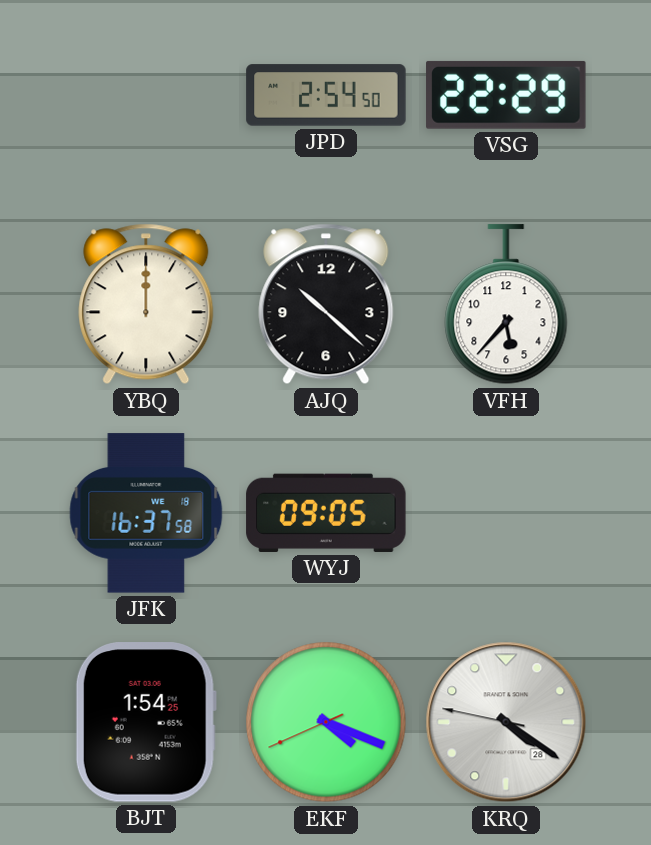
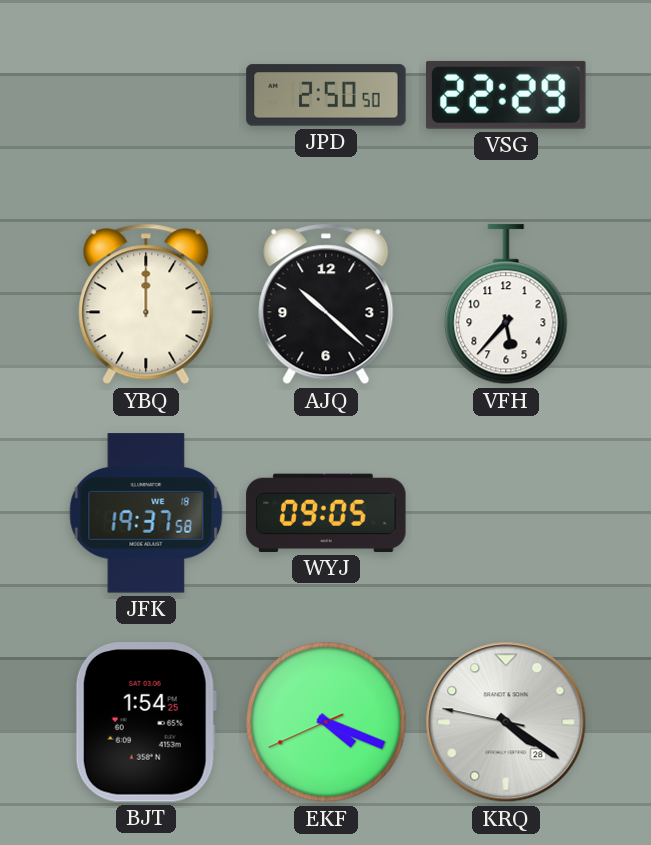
JPD: 2:54 -> 2:50
JFK: 16:37 -> 19:37
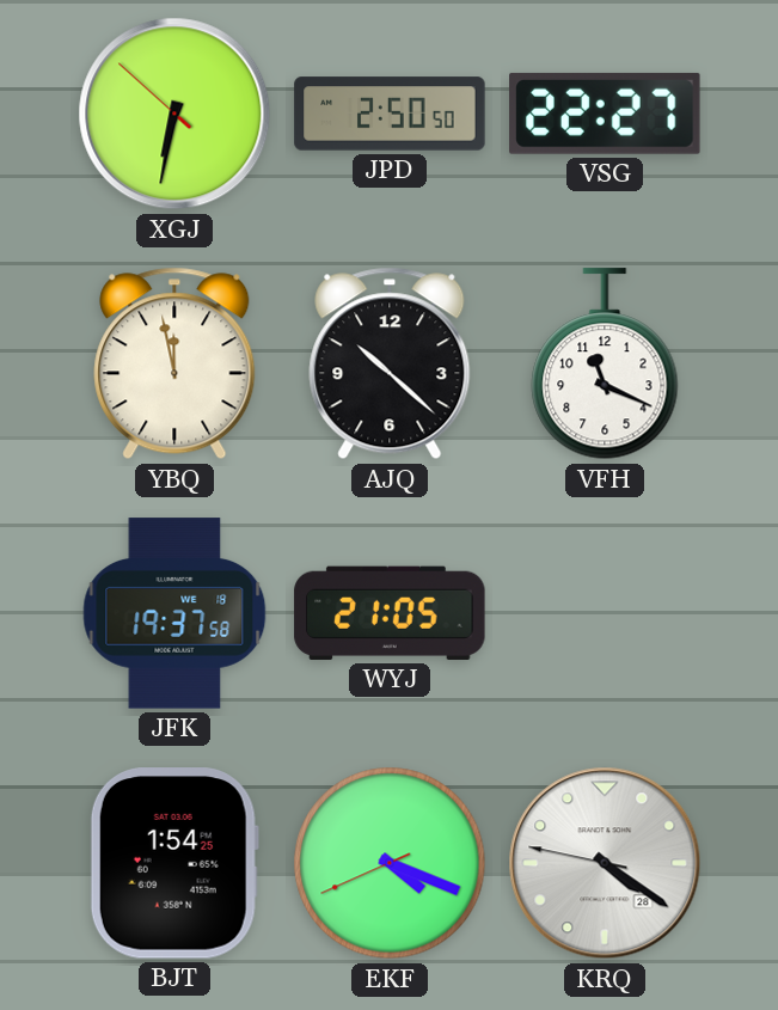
XGJ: none -> 6:31
VSG: 22:29 -> 22:27
YBQ: 12:00 -> 11:58
VFH: 5:37 -> 11:19
WYJ: 09:05 -> 21:05
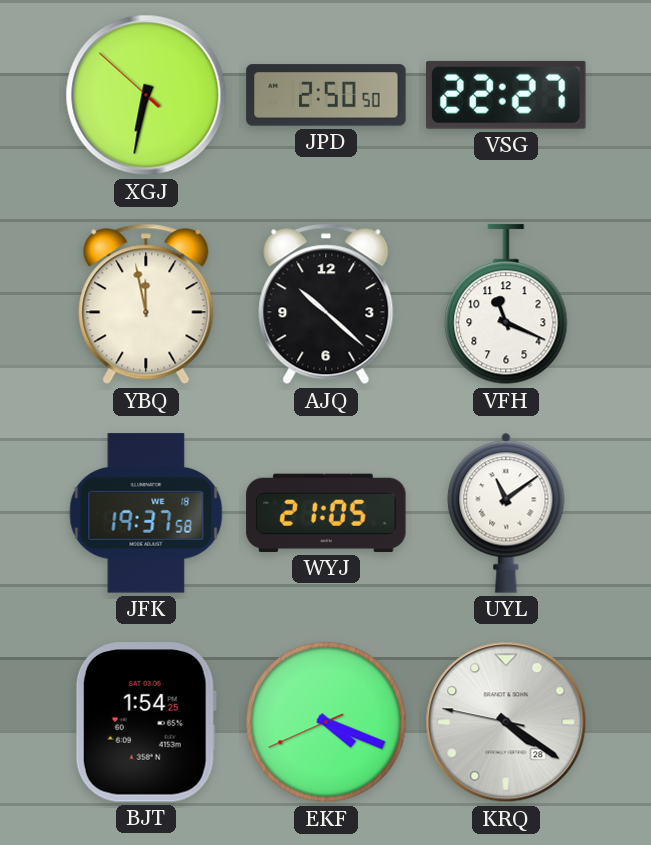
UYL: none -> 11:09
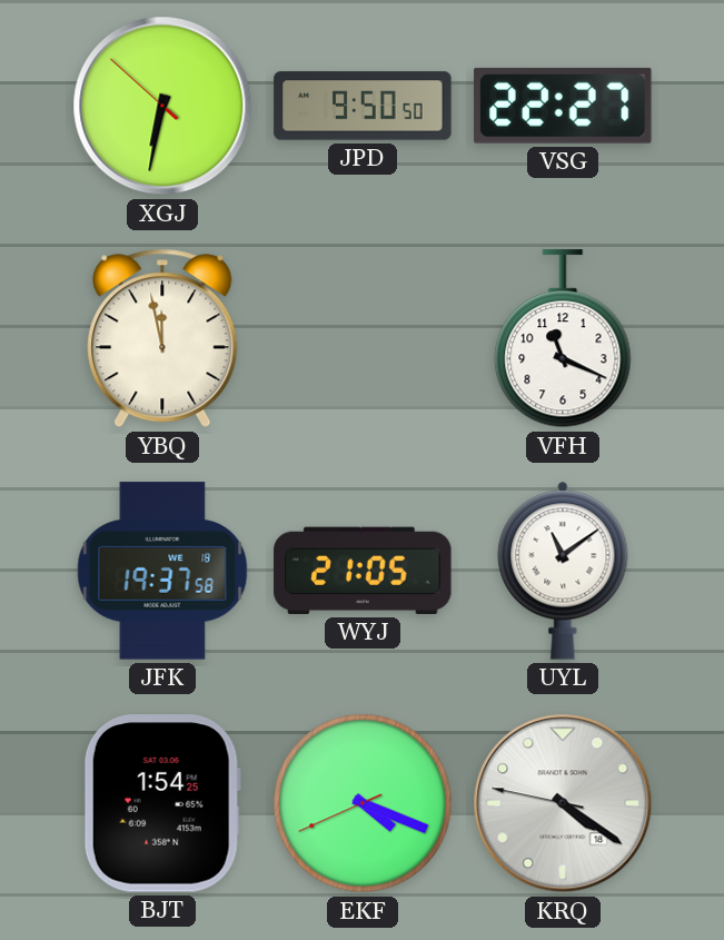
JPD: 2:50 -> 9:50
AJQ: 10:22 -> none
KRQ date: 28 -> 18
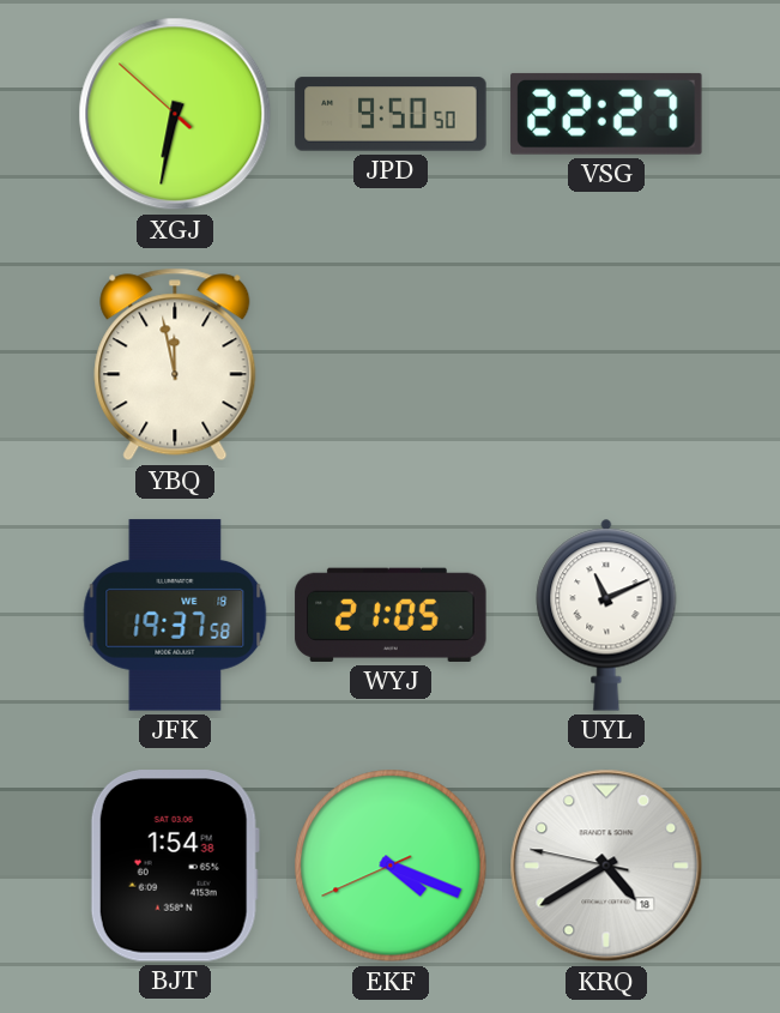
VFH: 11:19 -> none
UYL: 11:09 -> 11:11
BJT: 1:54:25 -> 1:54:38
KRQ: 4:20 -> 4:39
